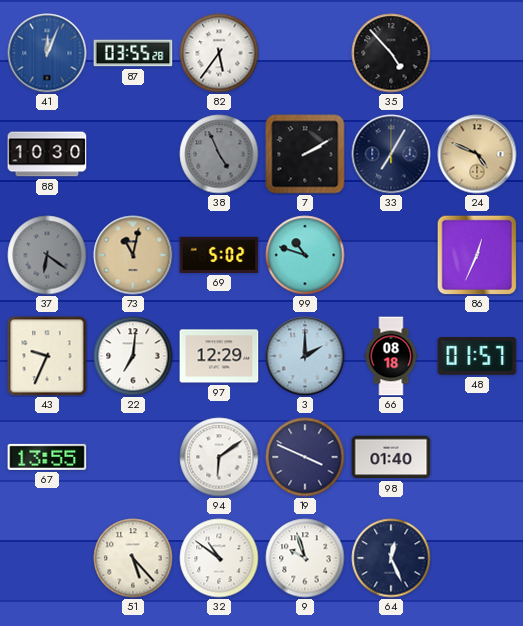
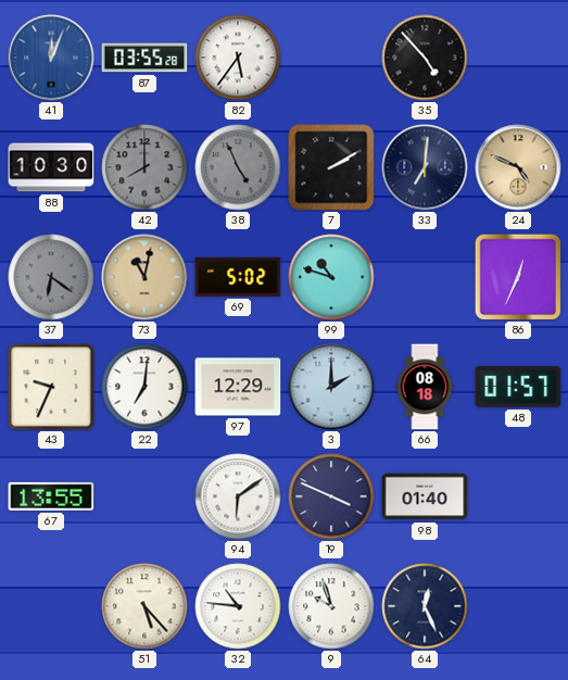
42: none -> 8:00
33: 7:05 -> 7:01
32: 10:51 -> 10:46
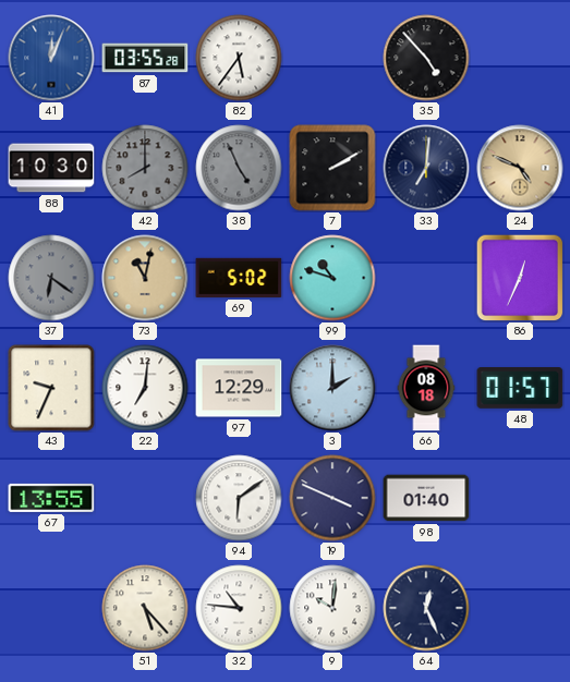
9: 9:57 -> 10:01
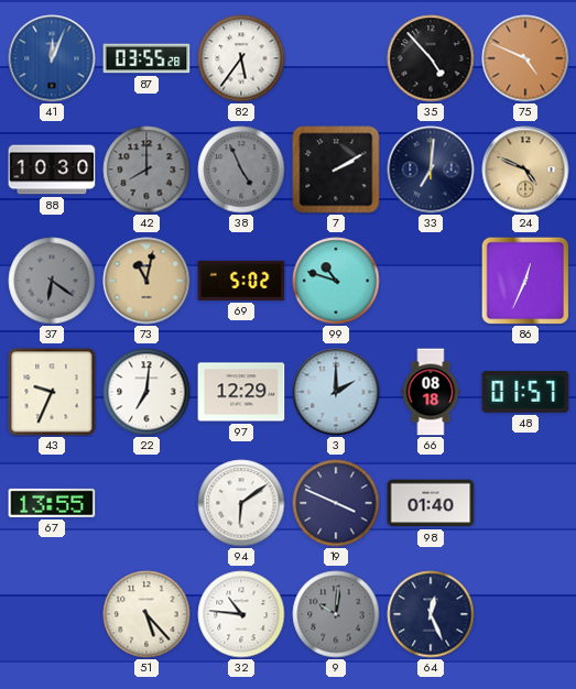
75: none -> 4:49
9 dial: white -> grey
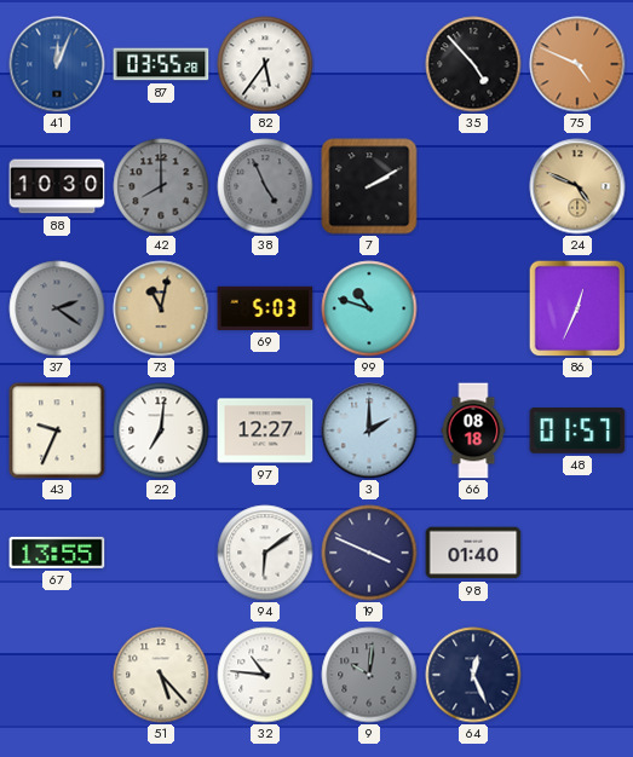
33: 7:01 -> none
37: 6:21 -> 2:21
69: 5:02 -> 5:03
97: 12:29 -> 12:27
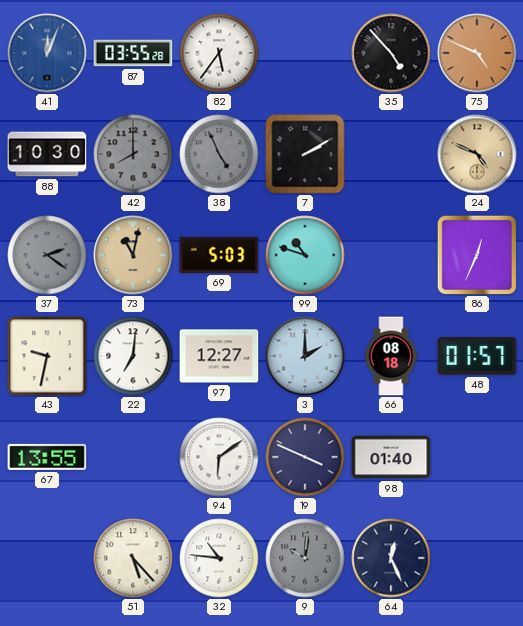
43: 9:34 -> 9:32
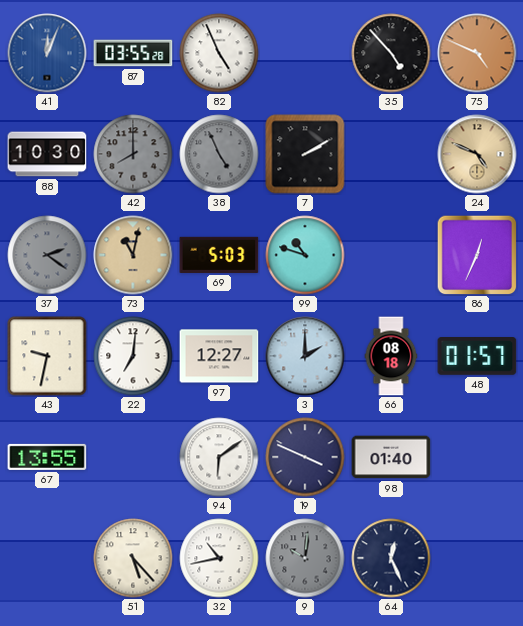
82: 5:36 -> 4:56
32: 10:46 -> 10:43
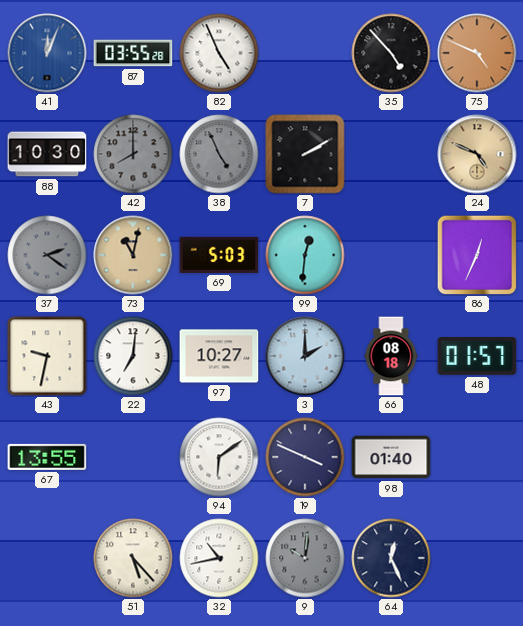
99: 10:48 -> 12:31
97: 12:27 -> 10:27
